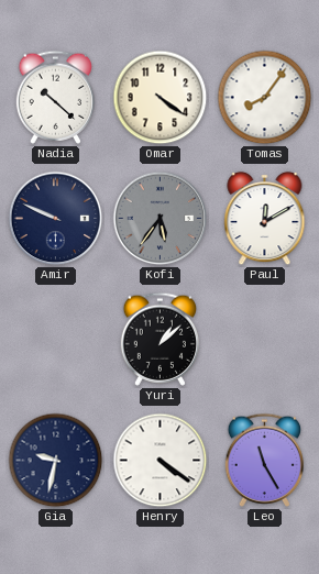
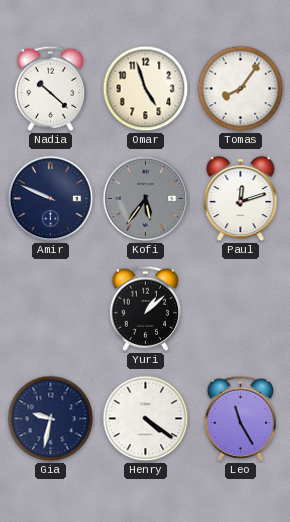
Omar: 4:21 -> 4:57
Paul: 12:10 -> 12:12
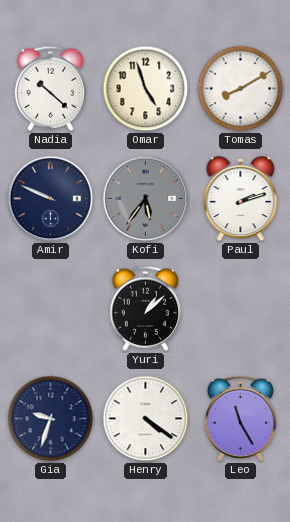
Tomas: 8:06 -> 8:10
Paul: 12:12 -> 2:12
Gia: 9:32 -> 9:33
